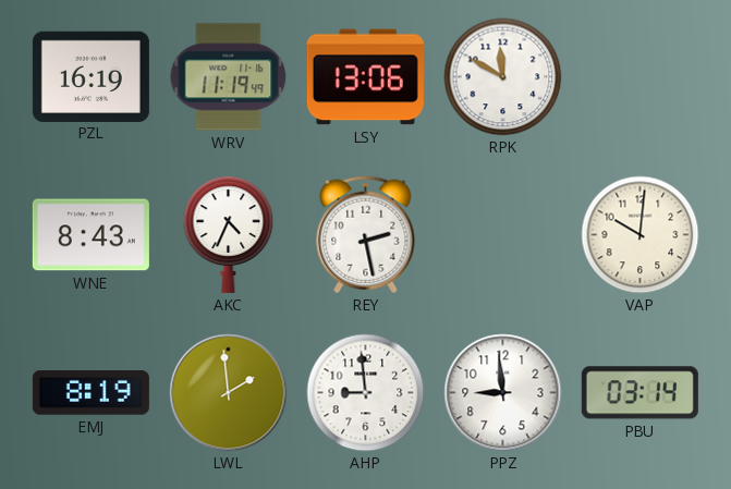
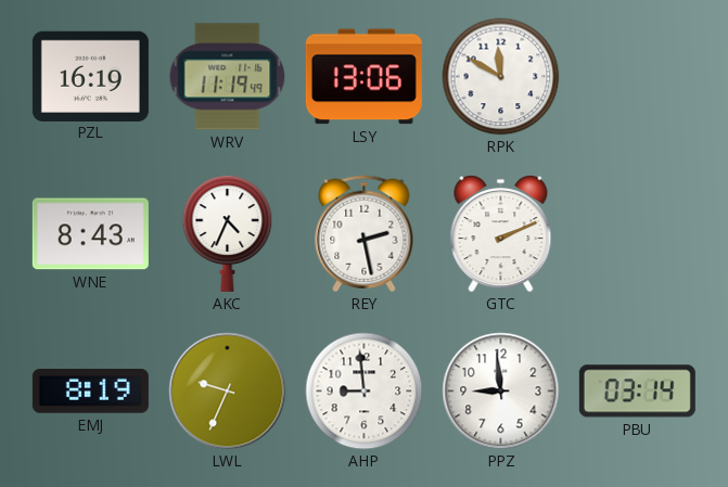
GTC: none -> 2:11
VAP: 10:01 -> none
LWL: 1:59 -> 9:34
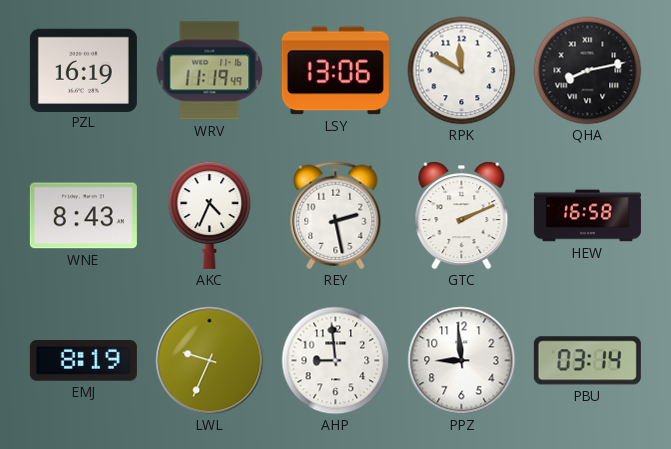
QHA: none -> 8:13
HEW: none -> 16:58
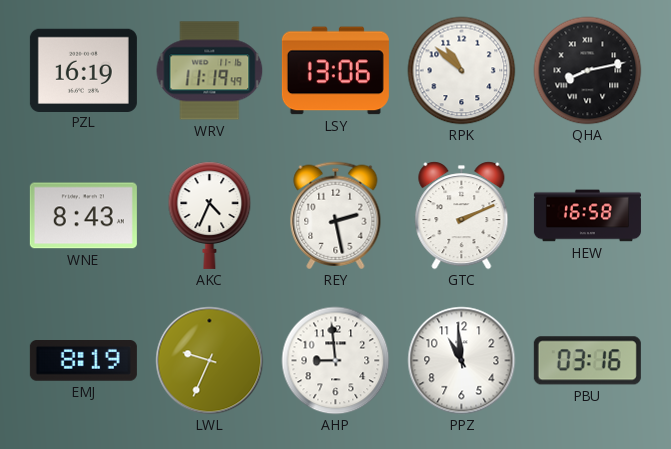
RPK: 11:50 -> 10:52
PPZ: 8:59 -> 10:59
PBU: 03:14 -> 03:16
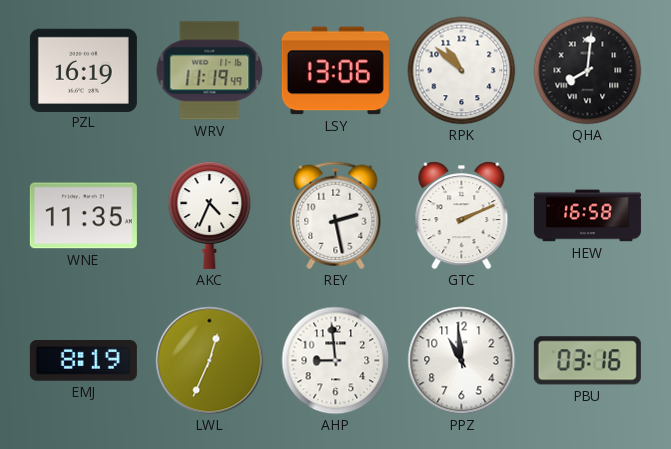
QHA: 8:13 -> 8:01
WNE: 8:43 -> 11:35
LWL: 9:34 -> 12:34
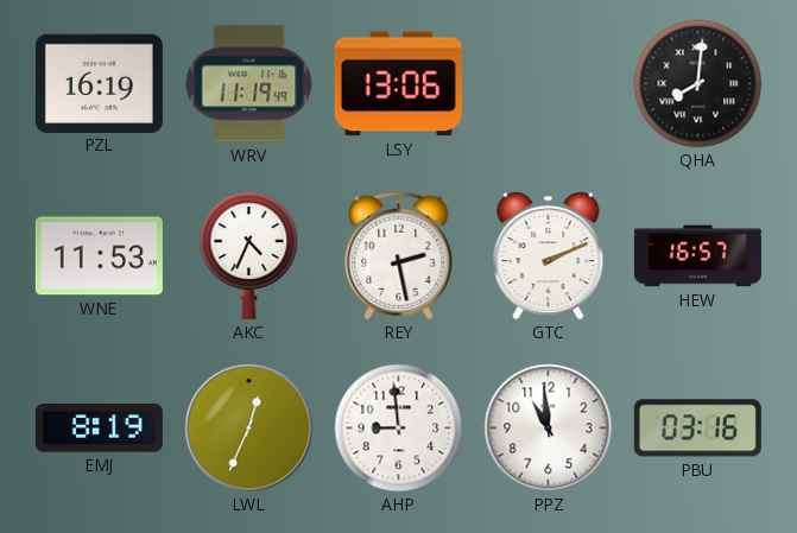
RPK: 10:52 -> none
WNE: 11:35 -> 11:53
HEW: 16:58 -> 16:57
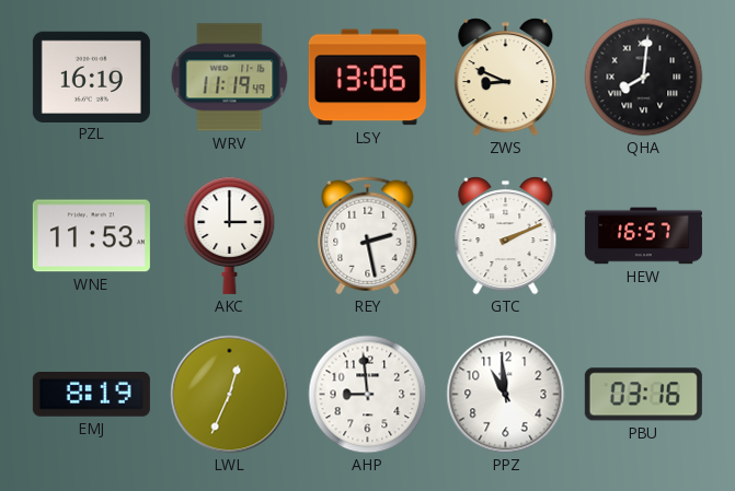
ZWS: none -> 8:49
AKC: 4:34 -> 3:00
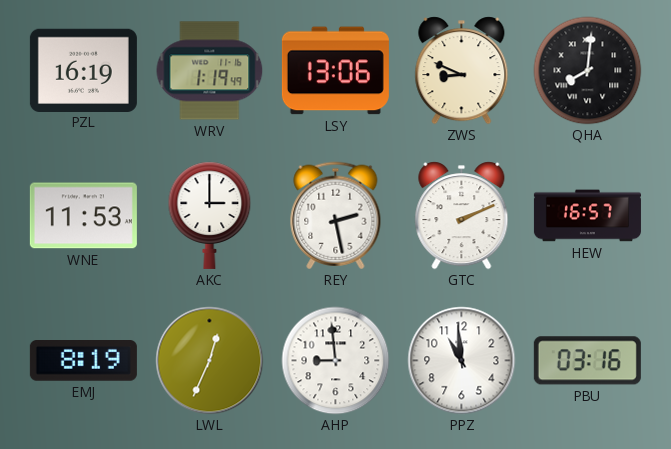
WRV: 11:19 -> 1:19
